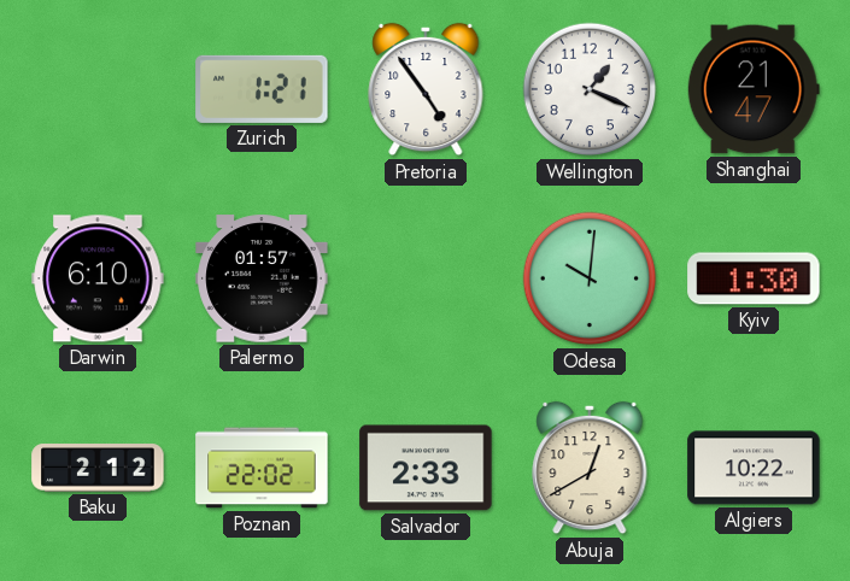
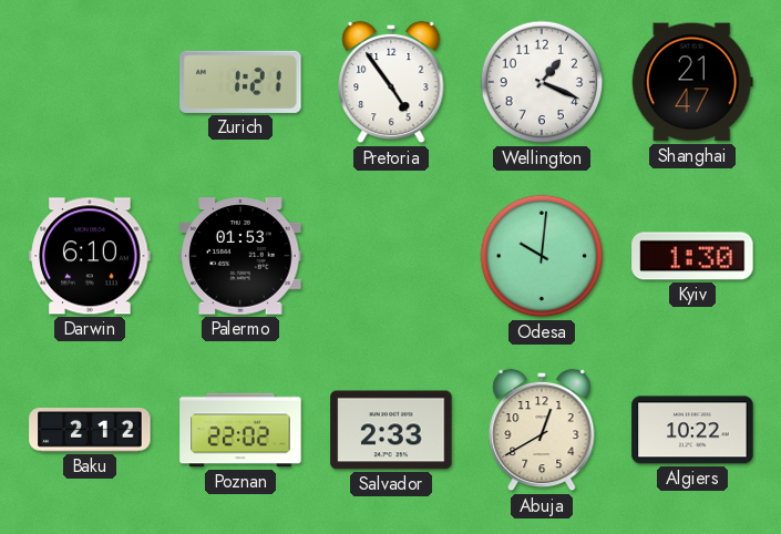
Palermo: 01:57 -> 01:53
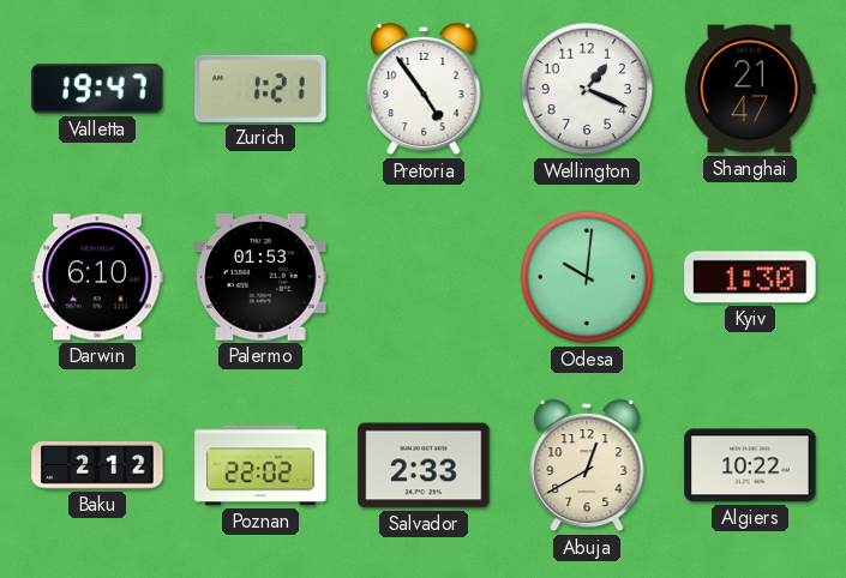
Valletta: none -> 19:47
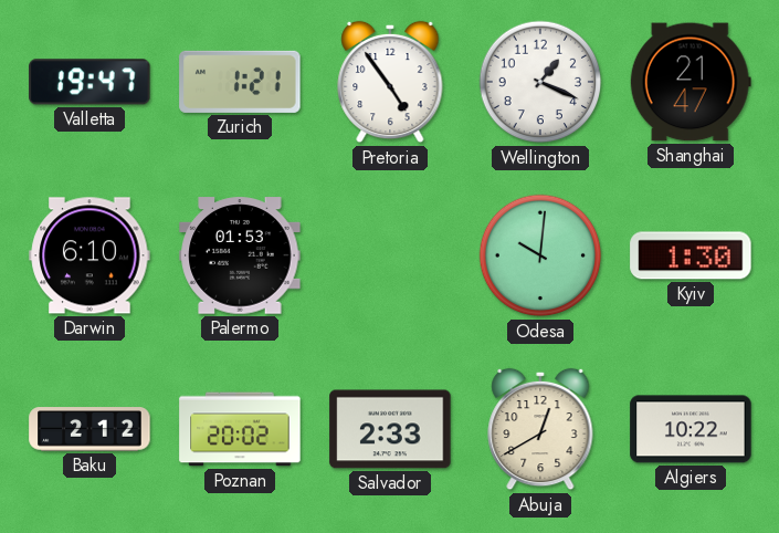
Poznan: 22:02 -> 20:02
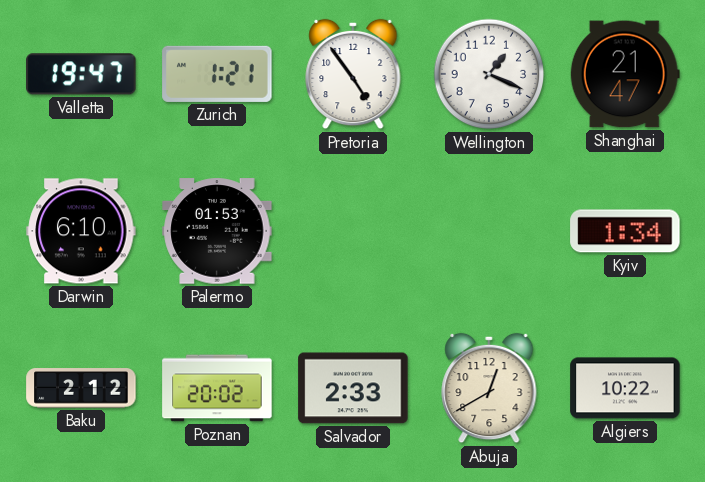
Odesa: 10:01 -> none
Kyiv: 1:30 -> 1:34
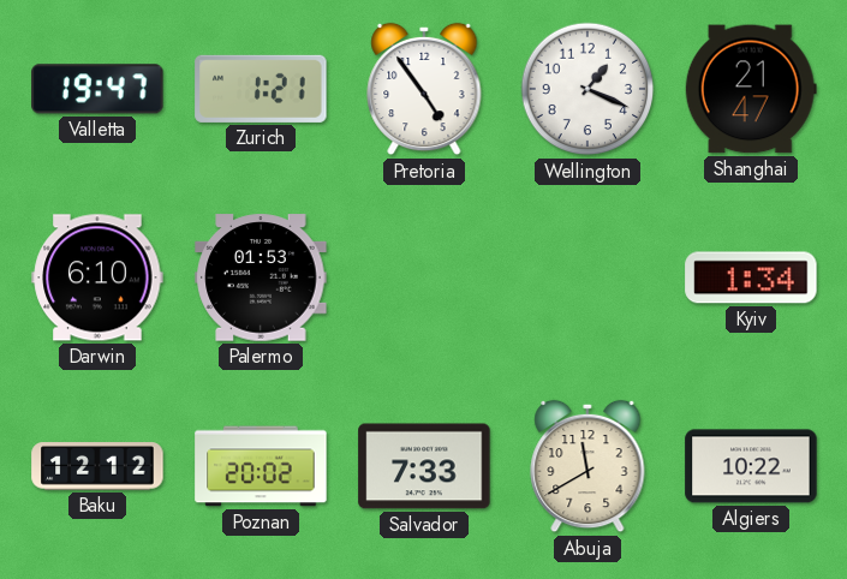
Baku: 2:12 -> 12:12
Salvador: 2:33 -> 7:33
Abuja: 12:40 -> 11:40
